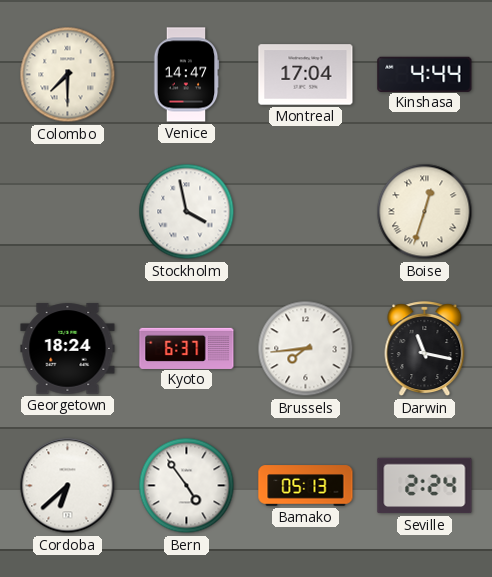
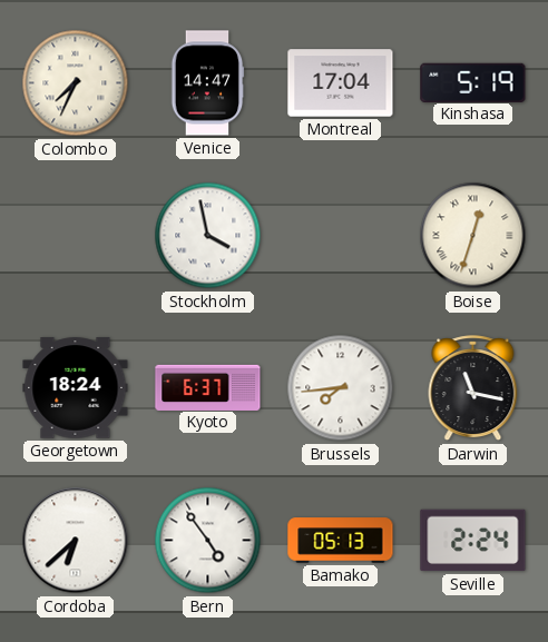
Colombo: 7:30 -> 7:34
Kinshasa: 4:44 -> 5:19
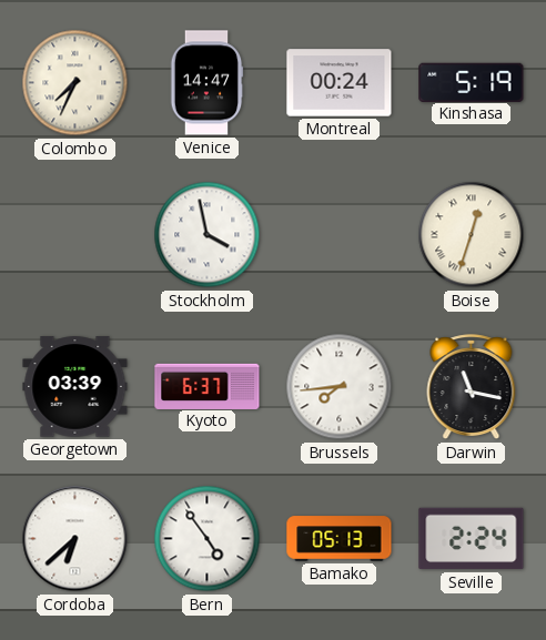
Montreal: 17:04 -> 00:24
Georgetown: 18:24 -> 03:39
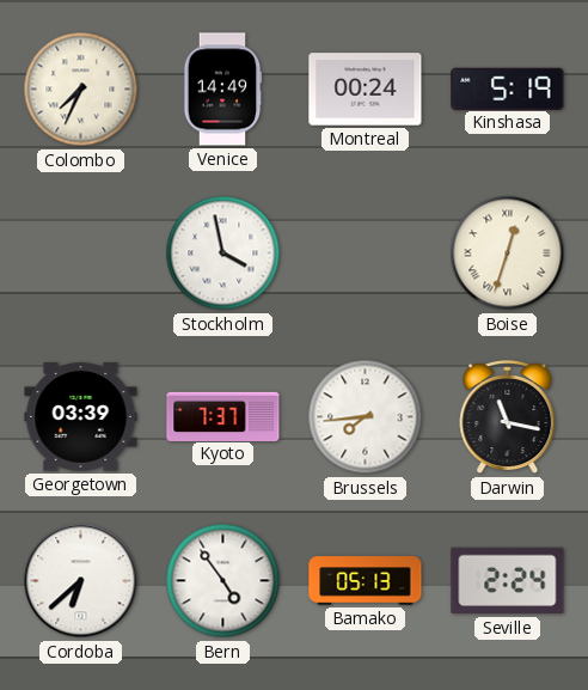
Venice: 14:47 -> 14:49
Kyoto: 6:37 -> 7:37
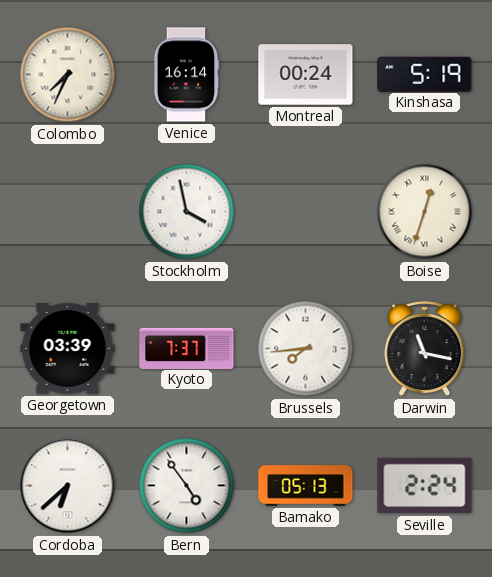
Venice: 14:49 -> 16:14
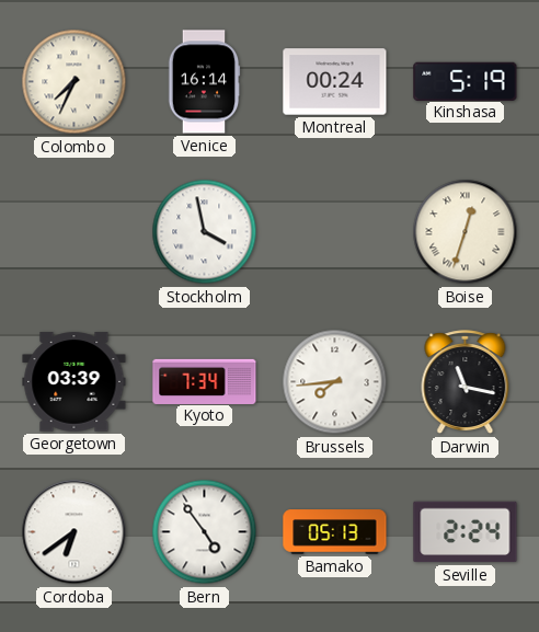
Kyoto: 7:37 -> 7:34
Cordoba: 6:38 -> 6:39
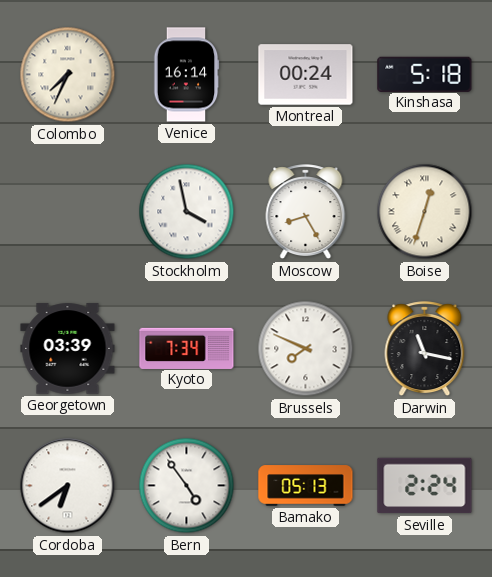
Kinshasa: 5:19 -> 5:18
Moscow: none -> 8:25
Brussels: 7:44 -> 7:49
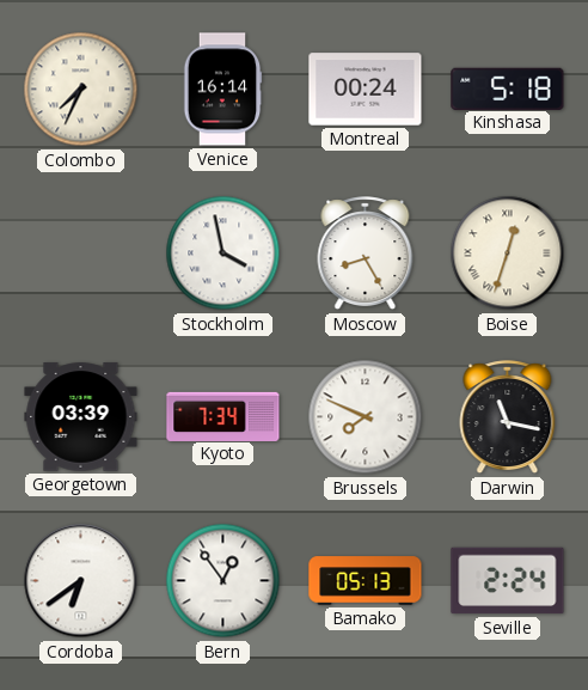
Bern: 4:54 -> 12:54
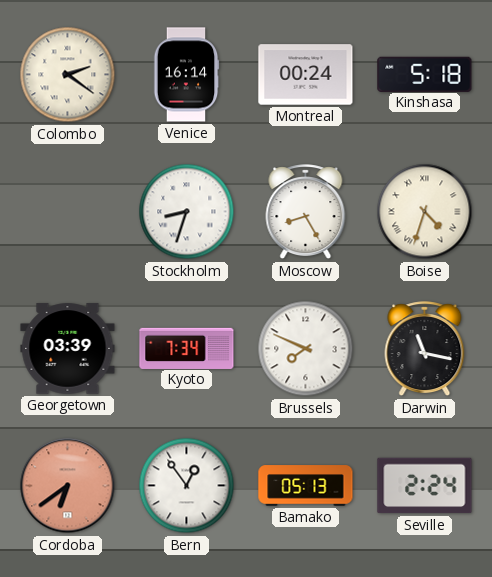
Colombo: 7:34 -> 2:21
Stockholm: 3:58 -> 8:33
Boise: 12:33 -> 4:33
Cordoba dial: white -> salmon
